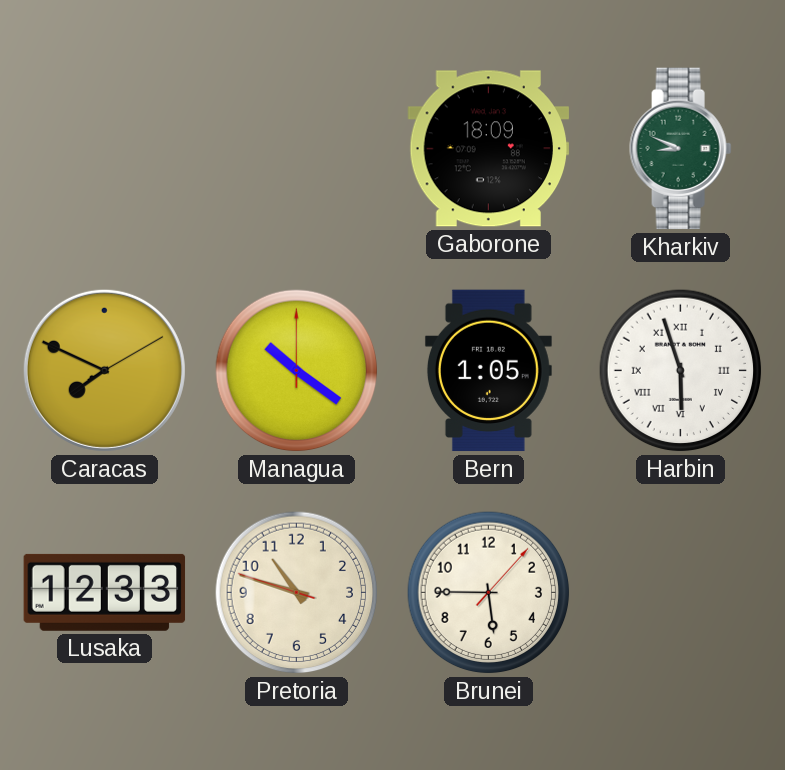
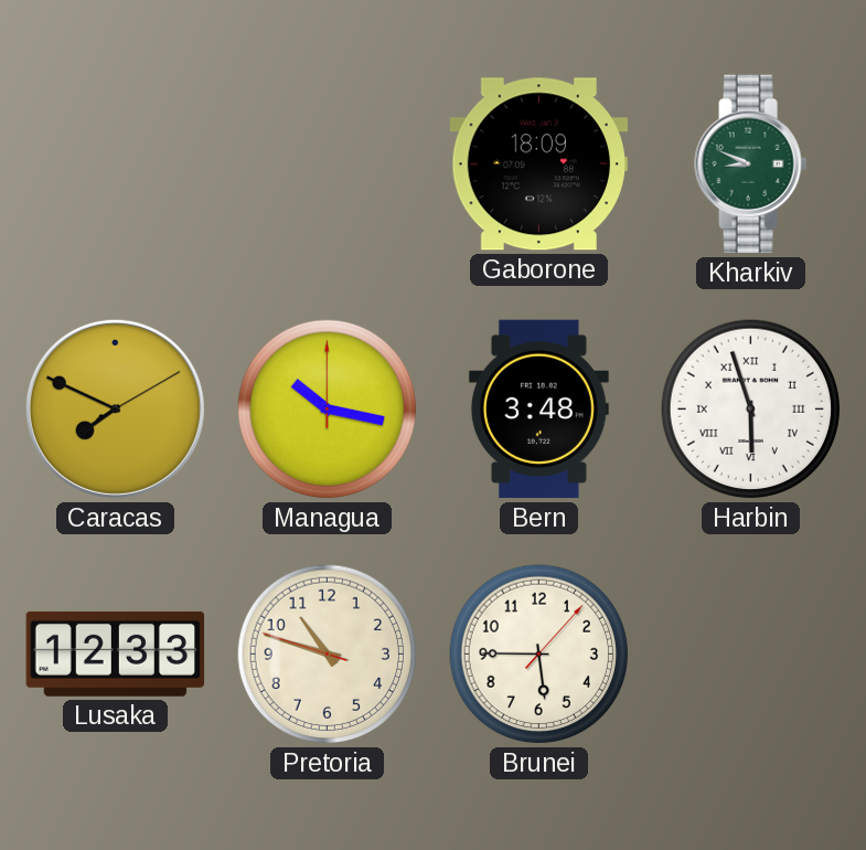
Managua: 10:21 -> 10:17
Bern: 1:05 -> 3:48
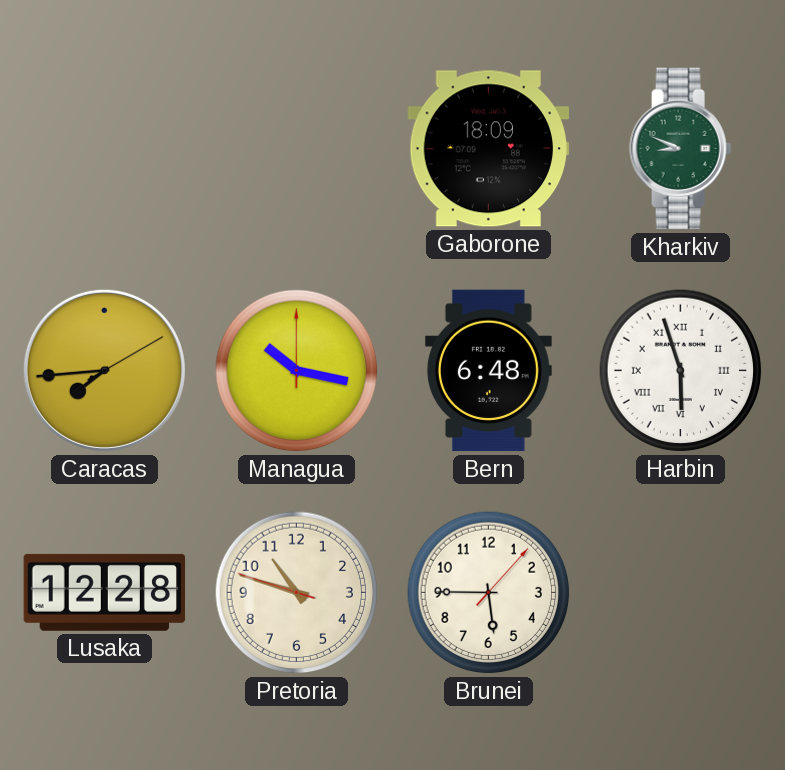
Caracas: 7:49 -> 7:44
Bern: 3:48 -> 6:48
Lusaka: 12:33 -> 12:28
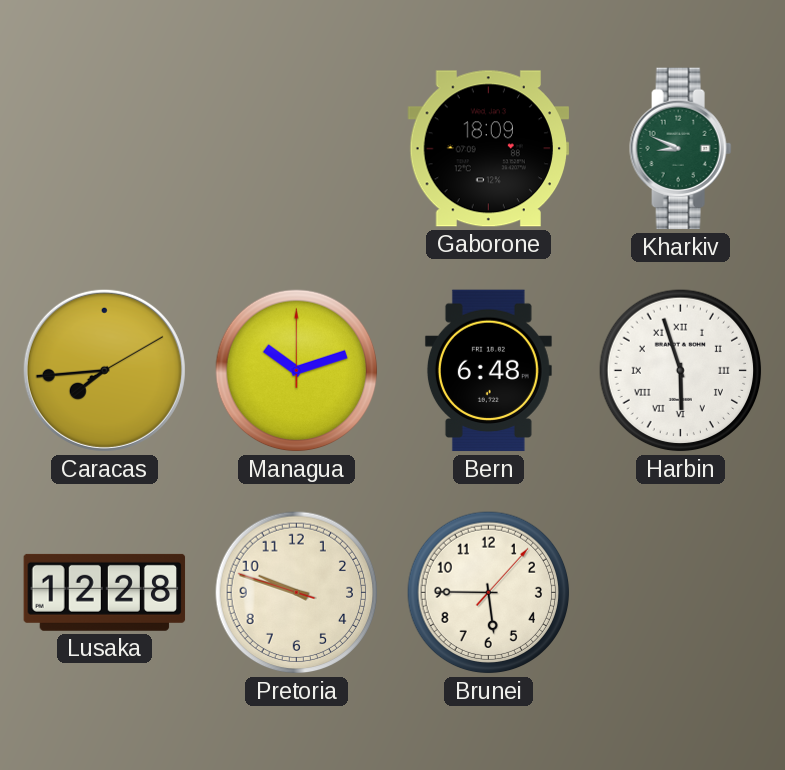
Managua: 10:17 -> 10:12
Pretoria: 10:47 -> 9:47
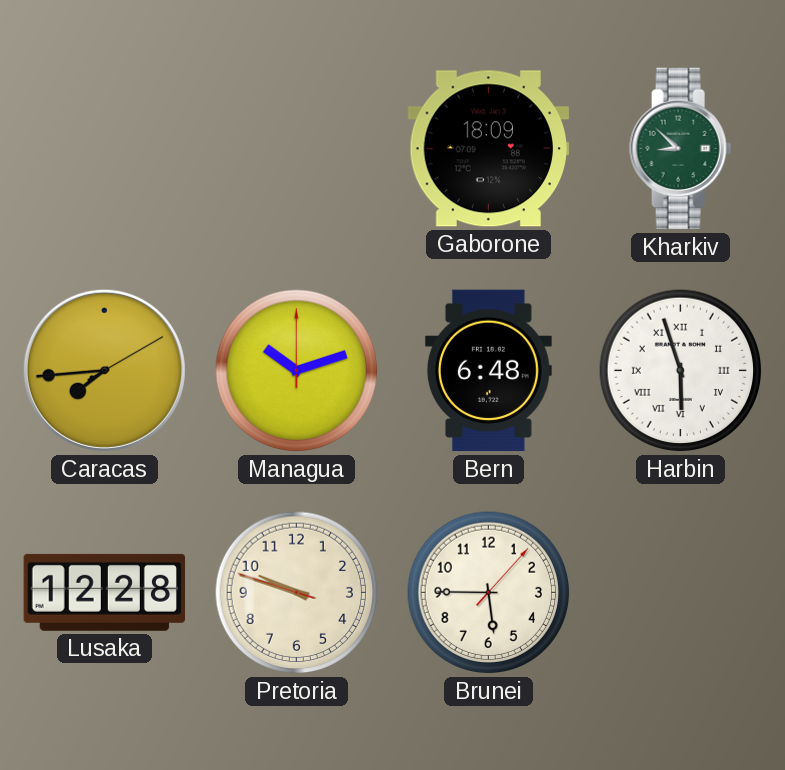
Kharkiv: 8:49 -> 8:52
